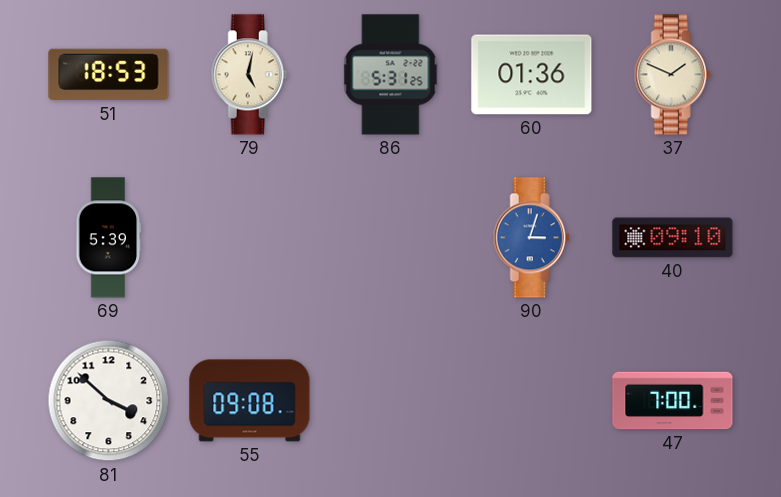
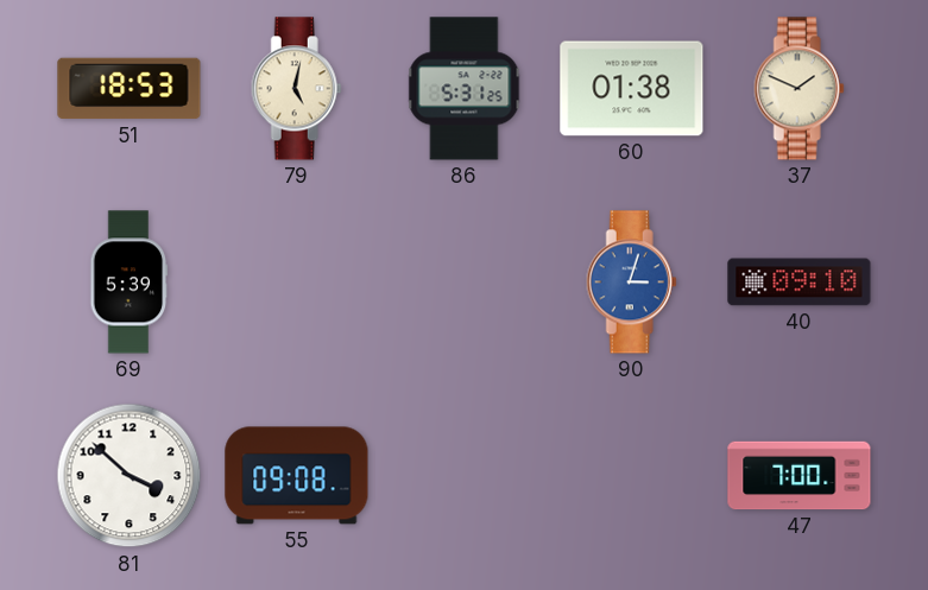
60: 01:36 -> 01:38
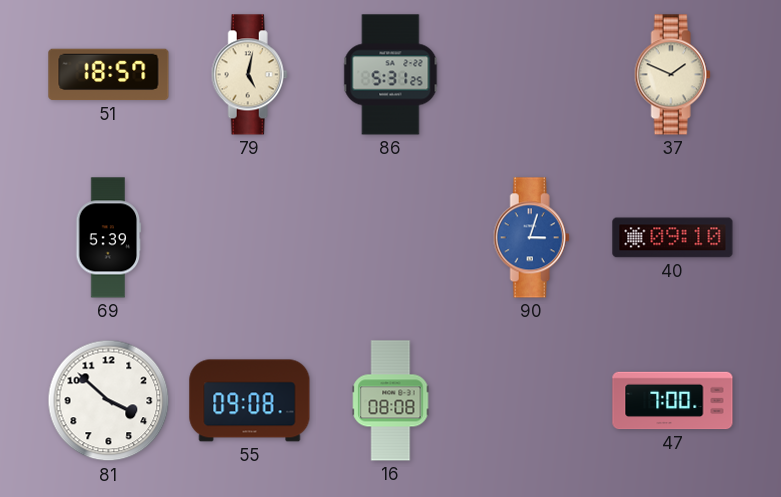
51: 18:53 -> 18:57
60: 01:38 -> none
16: none -> 08:08
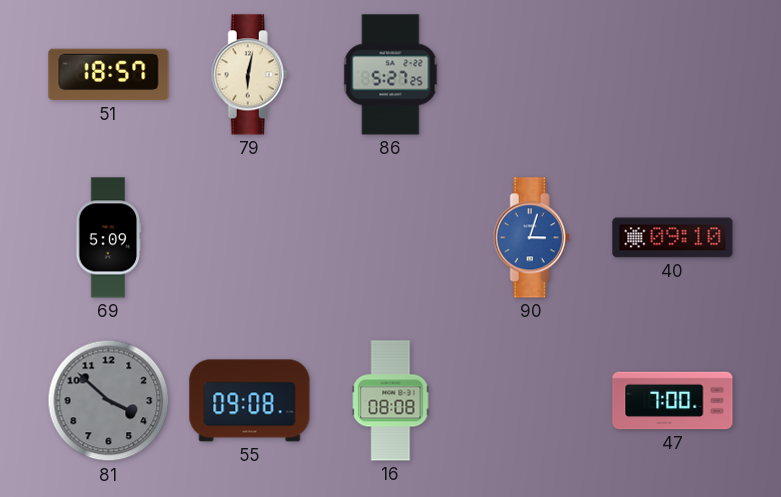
79: 5:02 -> 6:02
86: 5:31 -> 5:27
37: 1:49 -> none
69: 5:39 -> 5:09
81 dial: white -> grey
